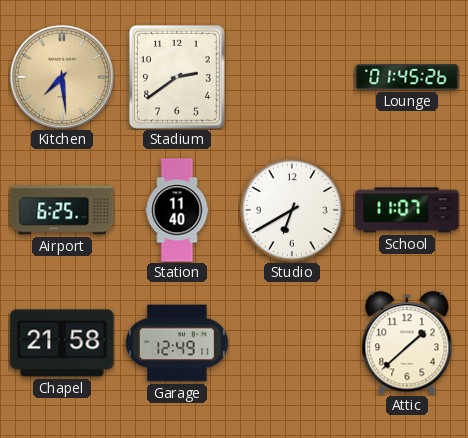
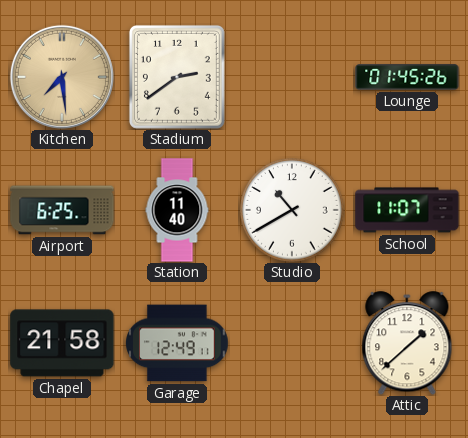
Studio: 6:40 -> 10:40
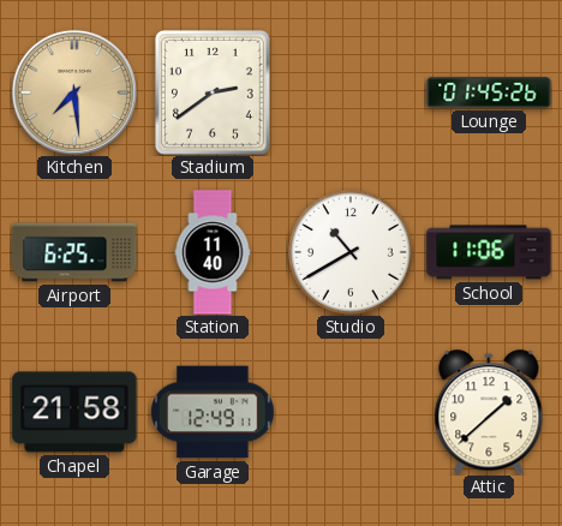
School: 11:07 -> 11:06
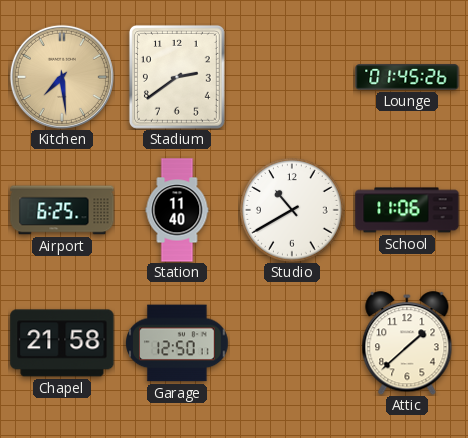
Garage: 12:49 -> 12:50
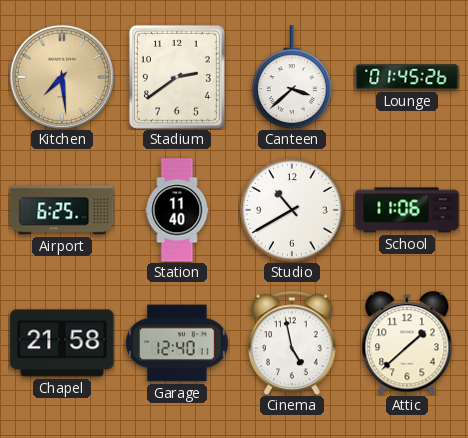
Canteen: none -> 3:38
Garage: 12:50 -> 12:40
Cinema: none -> 4:58
